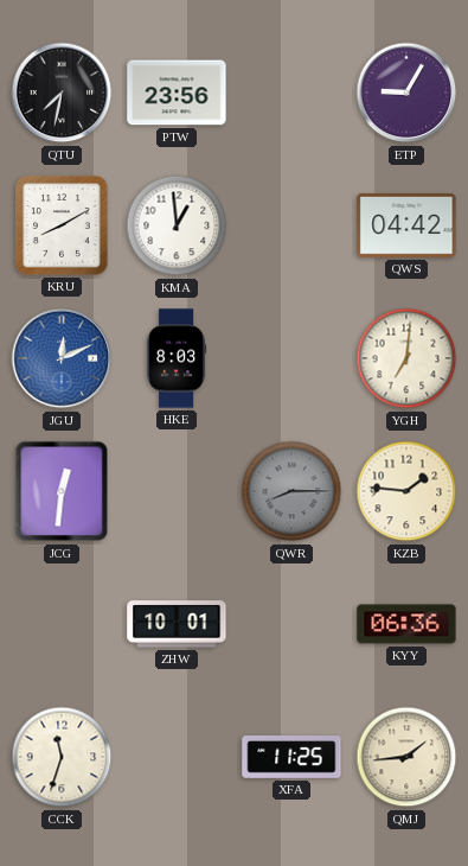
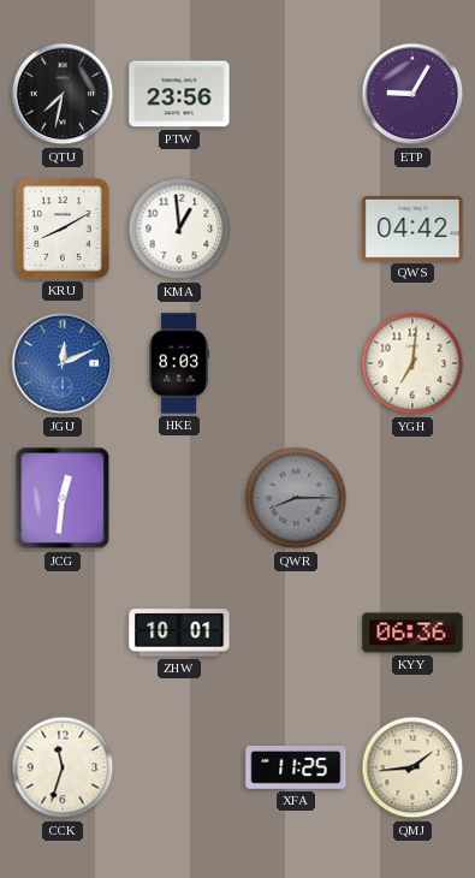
KZB: 1:46 -> none
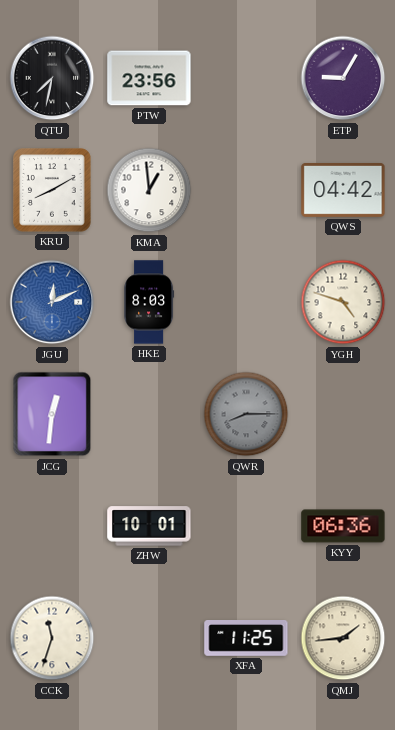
YGH: 7:01 -> 4:48
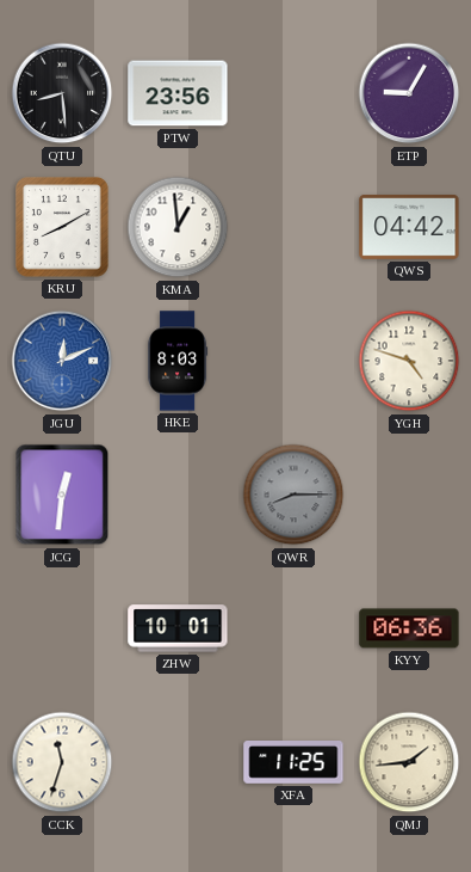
QTU: 7:32 -> 8:29
